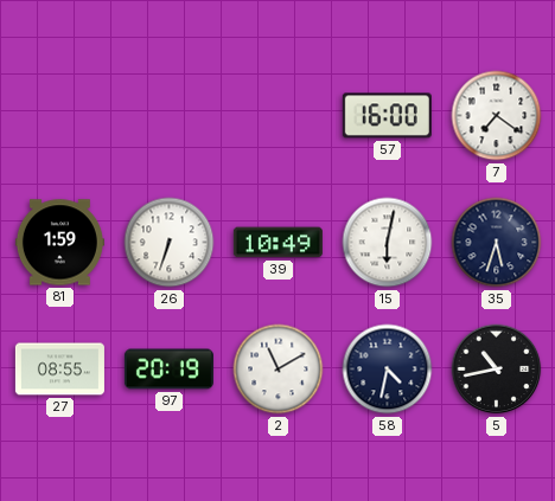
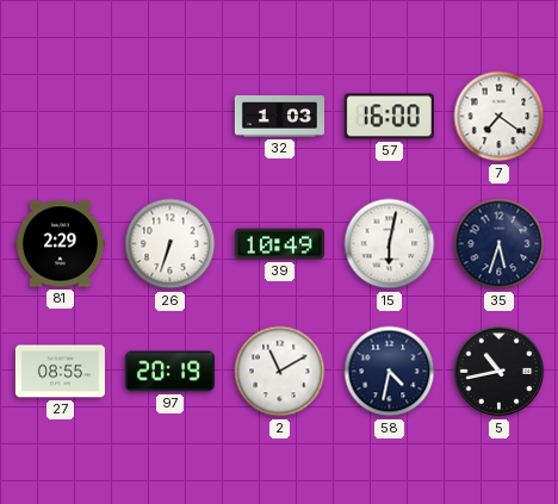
32: none -> 1:03
81: 1:59 -> 2:29
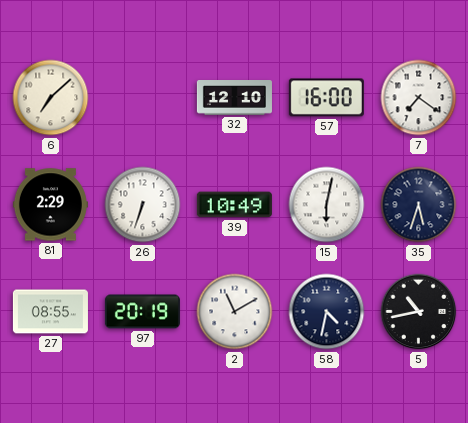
6: none -> 7:08
32: 1:03 -> 12:10
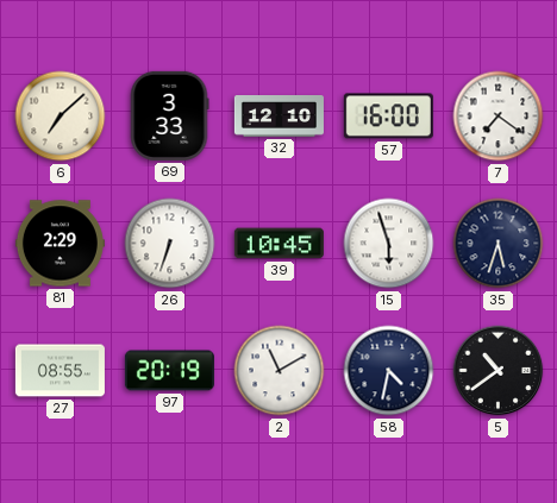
69: none -> 3:33
39: 10:49 -> 10:45
15: 6:02 -> 5:57
5: 10:43 -> 10:39
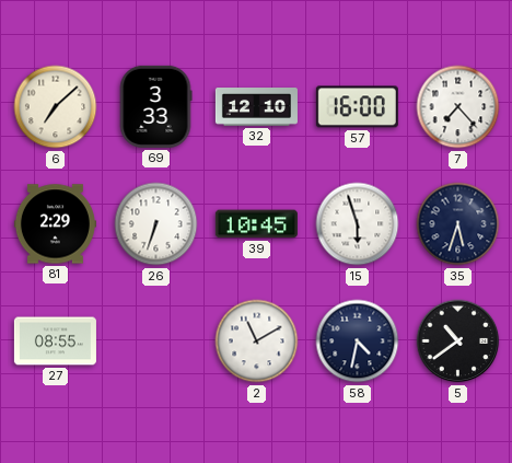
7: 7:21 -> 7:23
97: 20:19 -> none
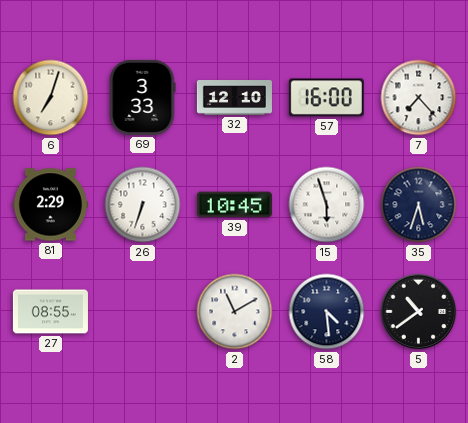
6: 7:08 -> 7:03
58: 4:32 -> 4:29
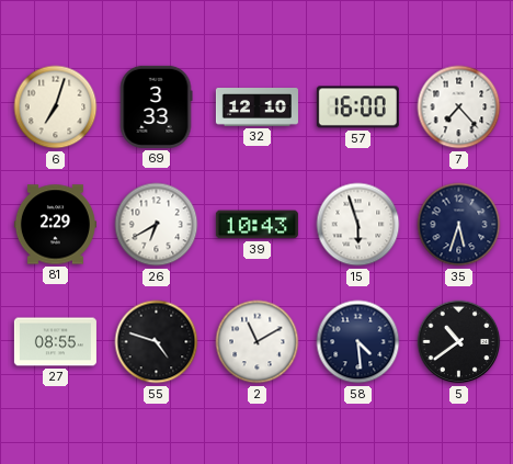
26: 6:33 -> 6:40
39: 10:45 -> 10:43
55: none -> 4:48
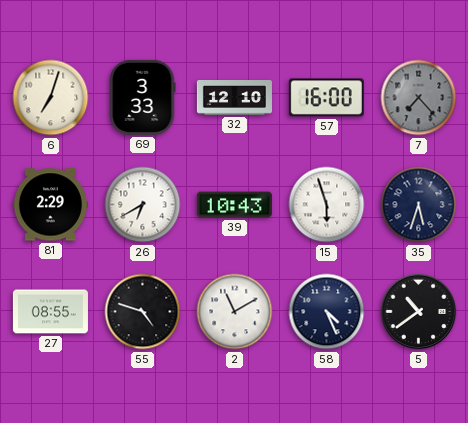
7 dial: white -> grey
58: 4:29 -> 4:26
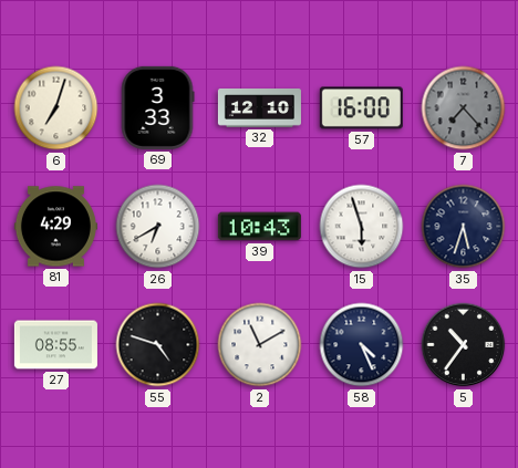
81: 2:29 -> 4:29
5: 10:39 -> 10:36
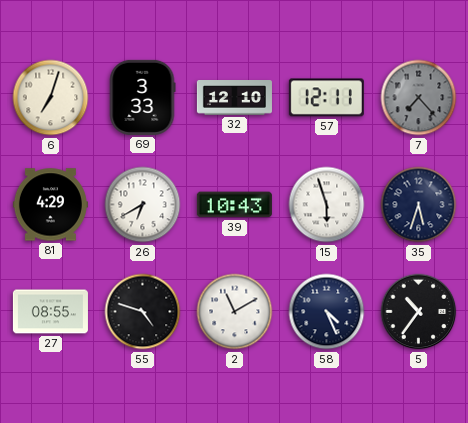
57: 16:00 -> 12:11
